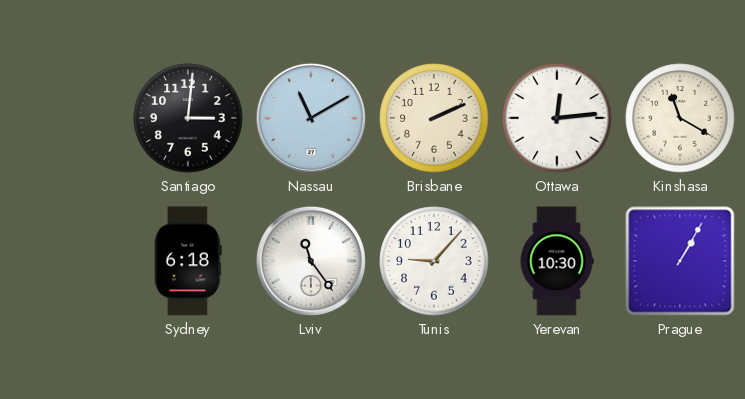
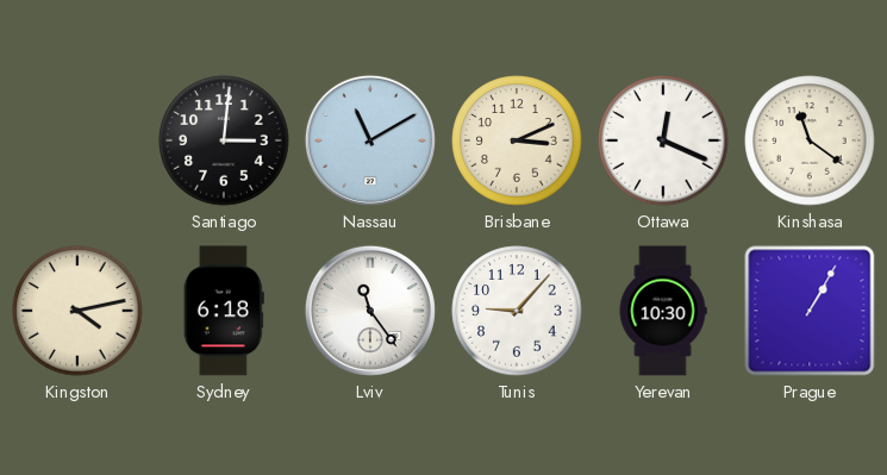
Brisbane: 2:11 -> 3:11
Ottawa: 12:14 -> 12:19
Kinshasa: 11:20 -> 11:21
Kingston: none -> 4:13
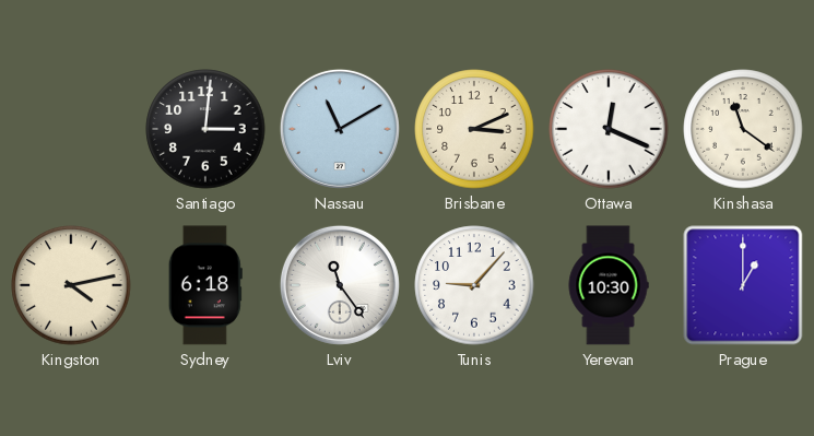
Prague: 1:05 -> 1:00
